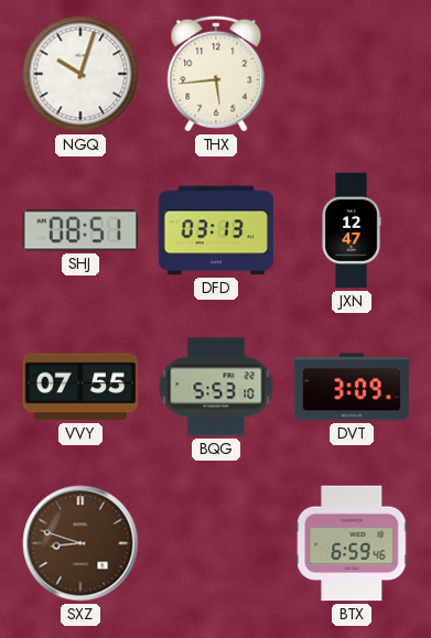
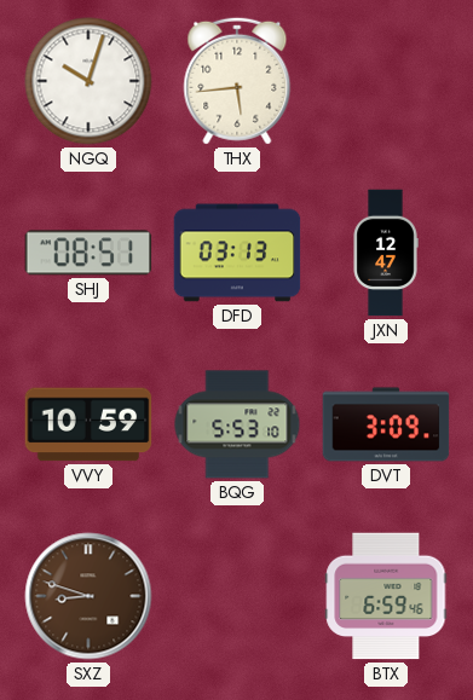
VVY: 07:55 -> 10:59
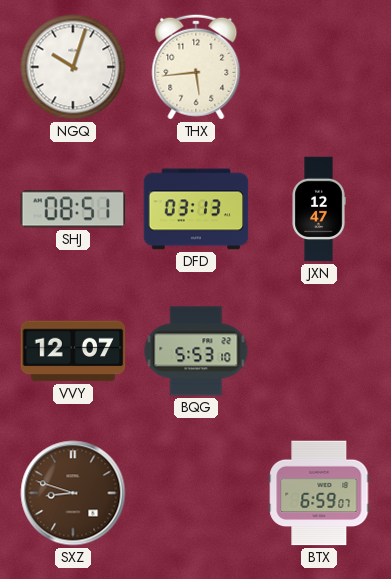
VVY: 10:59 -> 12:07
DVT: 3:09 -> none
BTX: 6:59:46 -> 6:59:07
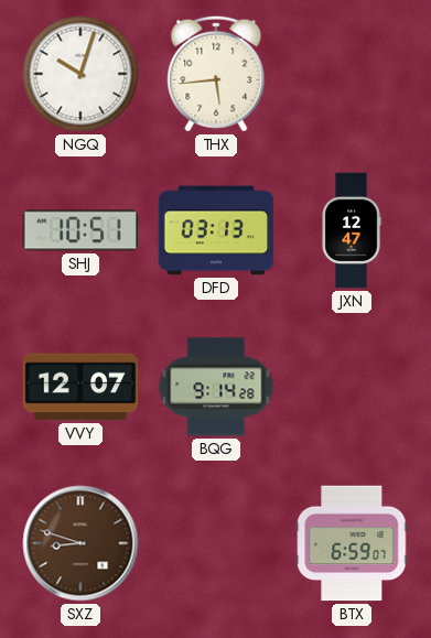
SHJ: 08:51 -> 10:51
BQG: 5:53 -> 9:14
